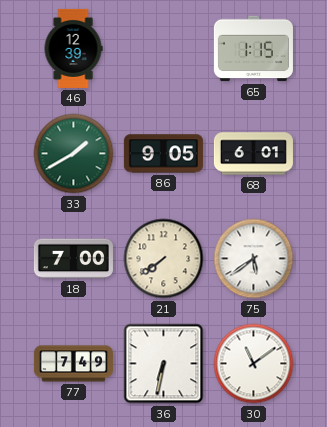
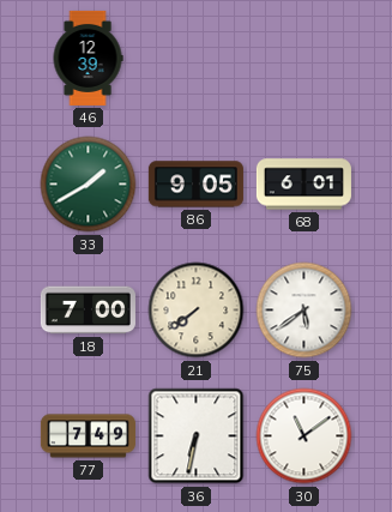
65: 1:15 -> none
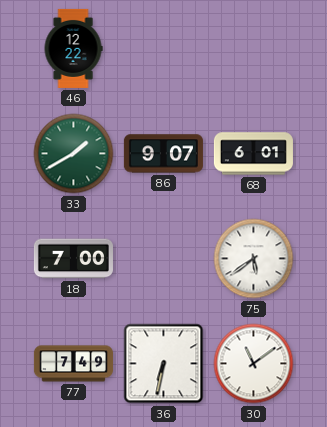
46: 12:39 -> 12:22
86: 9:05 -> 9:07
21: 7:39 -> none
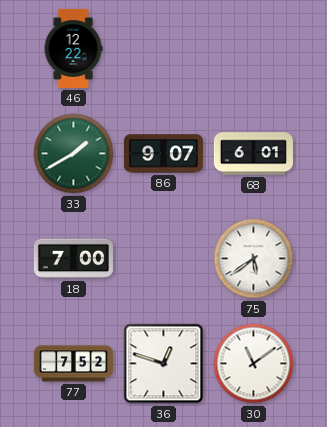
77: 7:49 -> 7:52
36: 6:32 -> 12:48
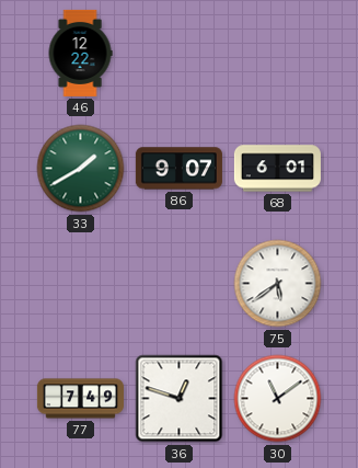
18: 7:00 -> none
77: 7:52 -> 7:49
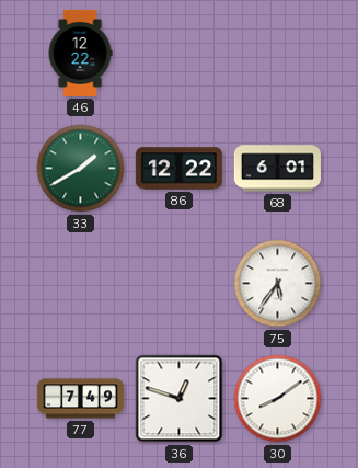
86: 9:07 -> 12:22
75: 5:39 -> 5:36
30: 11:09 -> 8:09
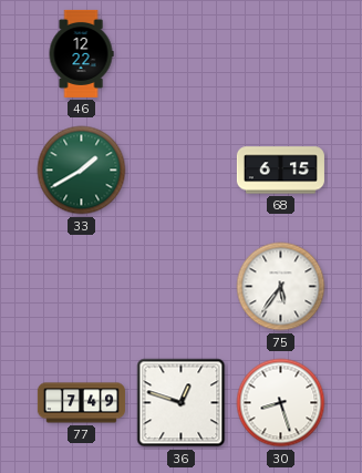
86: 12:22 -> none
68: 6:01 -> 6:15
30: 8:09 -> 8:27
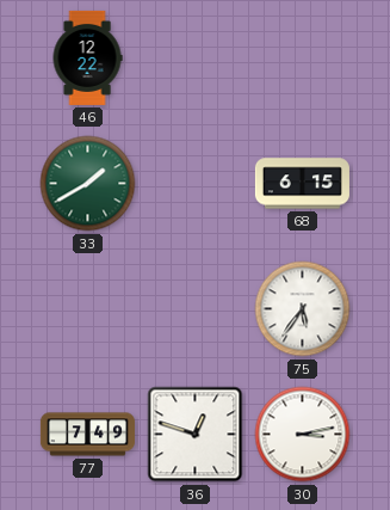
30: 8:27 -> 3:13
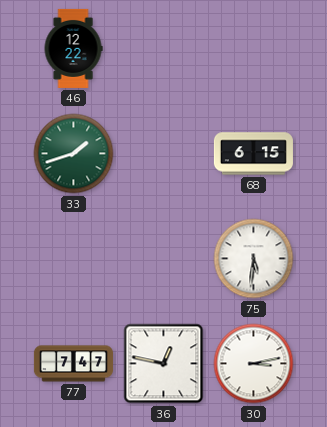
33: 1:40 -> 1:42
75: 5:36 -> 5:31
77: 7:49 -> 7:47
36: 12:48 -> 12:47
